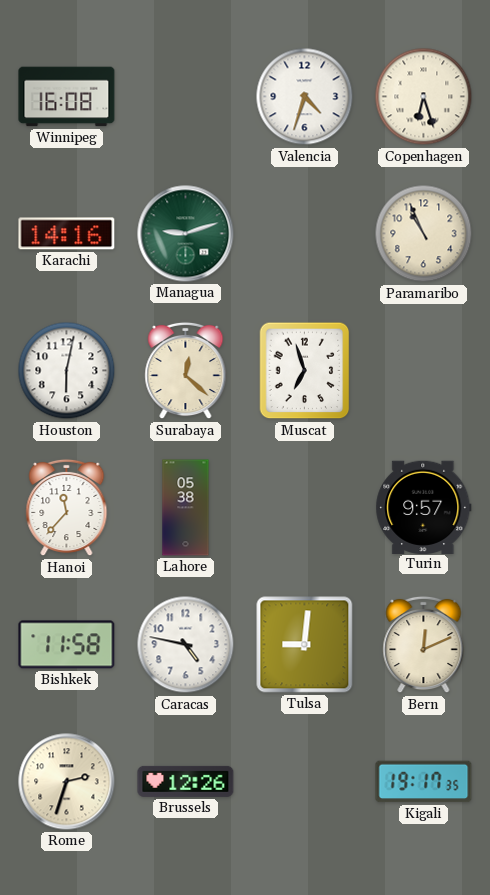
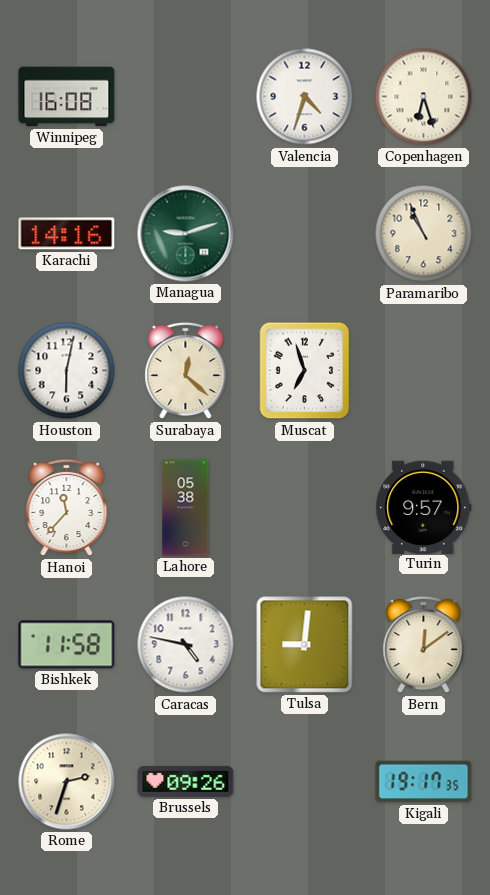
Bern: 12:11 -> 12:09
Brussels: 12:26 -> 09:26
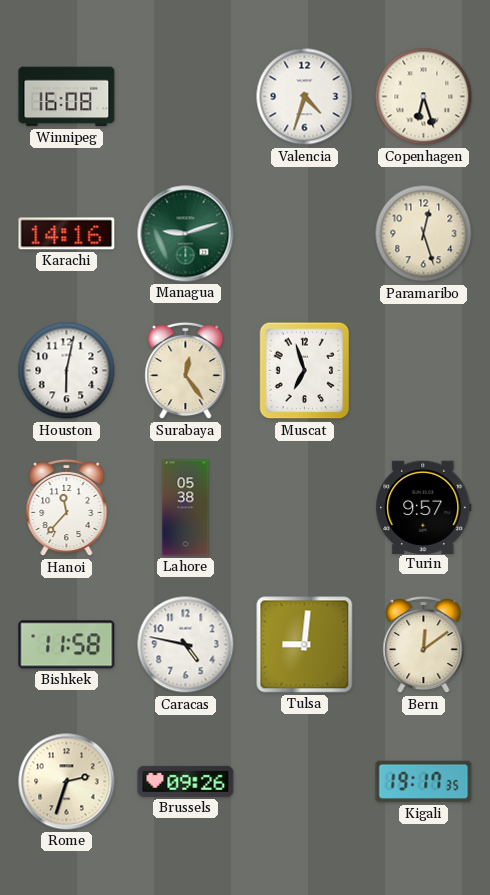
Paramaribo: 10:56 -> 12:27
Surabaya: 12:22 -> 12:24
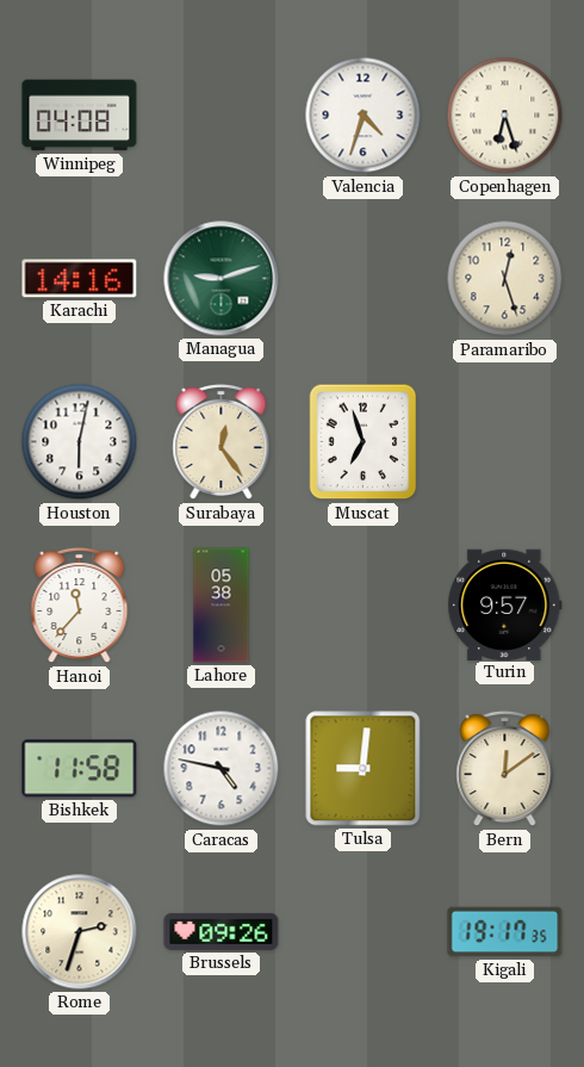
Winnipeg: 16:08 -> 04:08
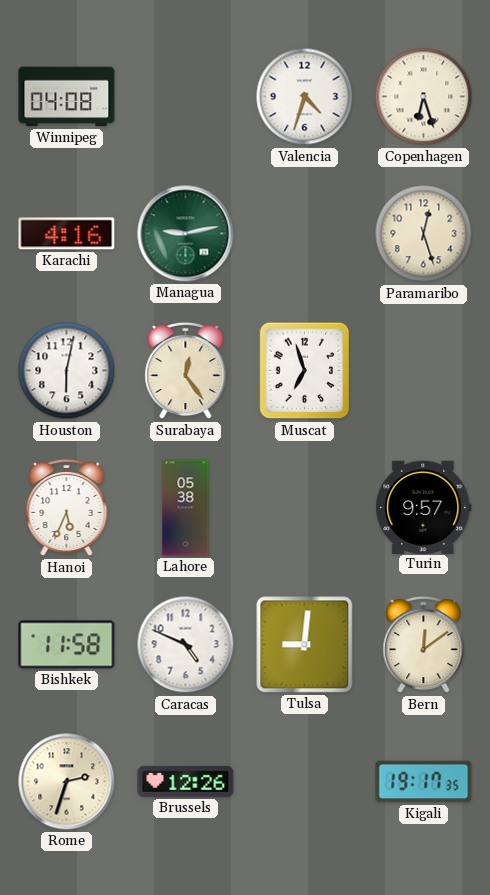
Karachi: 14:16 -> 4:16
Managua: 9:12 -> 9:13
Hanoi: 11:37 -> 5:34
Caracas: 4:47 -> 4:49
Brussels: 09:26 -> 12:26
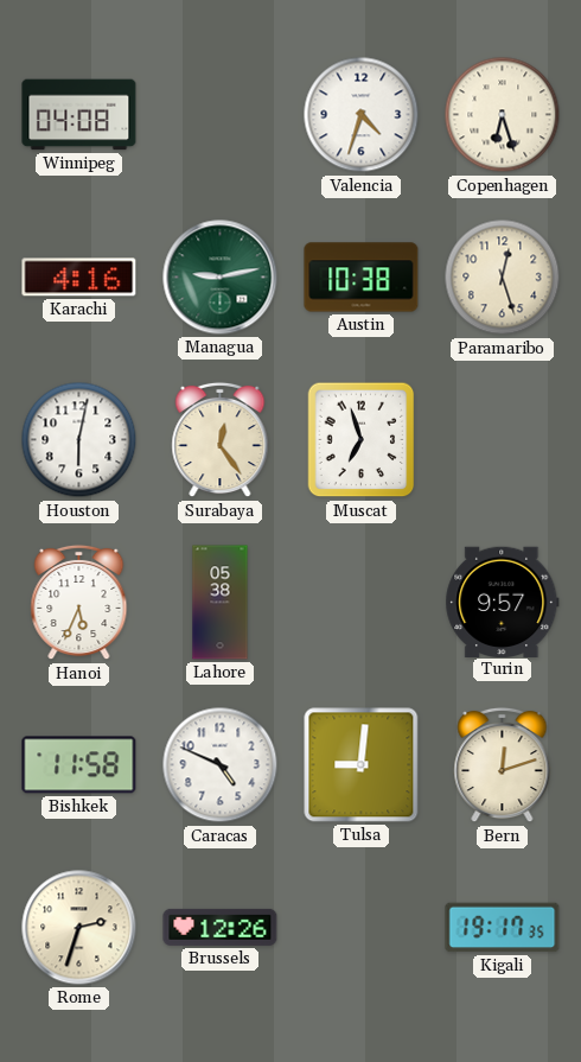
Austin: none -> 10:38
Bern: 12:09 -> 12:12
